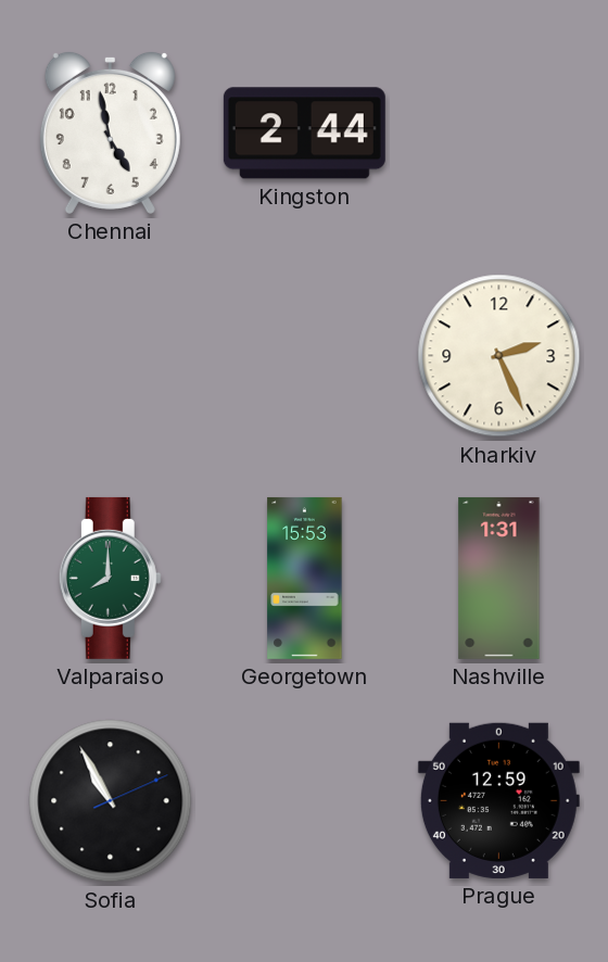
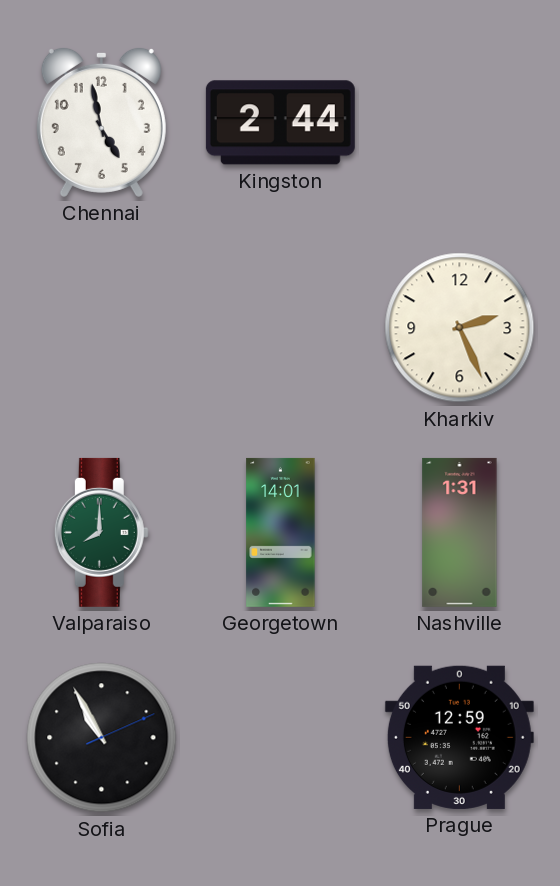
Georgetown: 15:53 -> 14:01
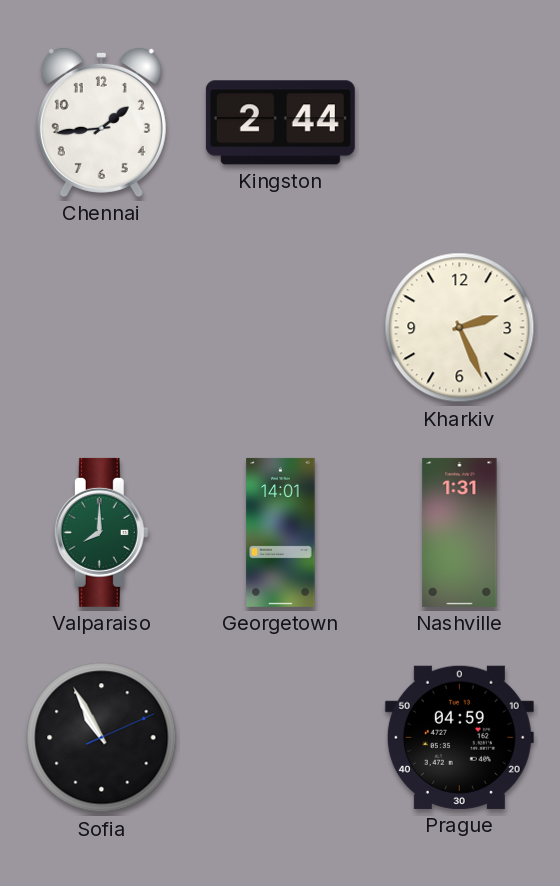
Chennai: 4:58 -> 1:44
Prague: 12:59 -> 04:59
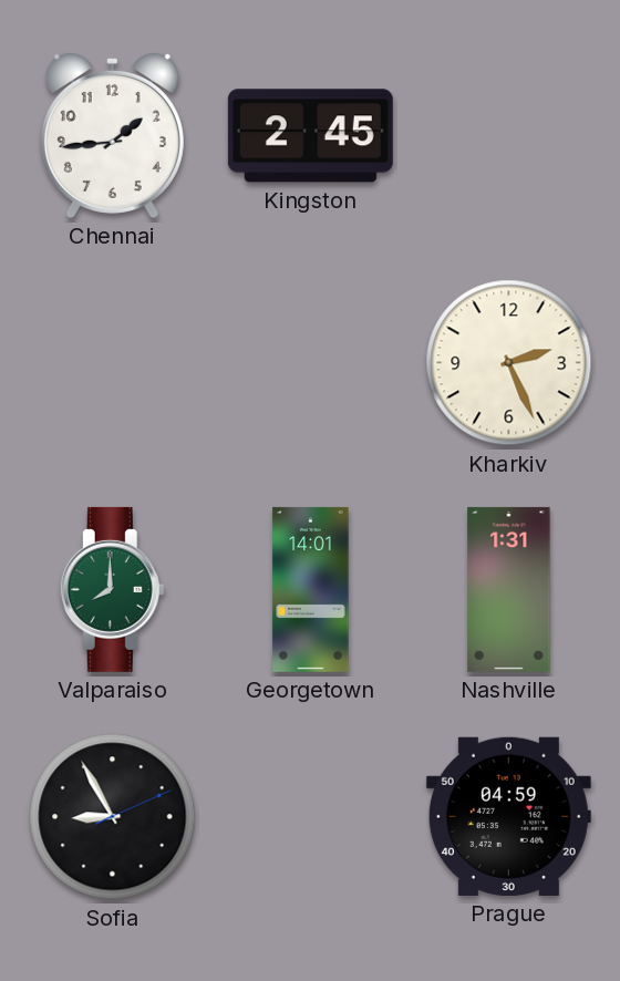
Kingston: 2:44 -> 2:45
Sofia: 10:55 -> 8:55
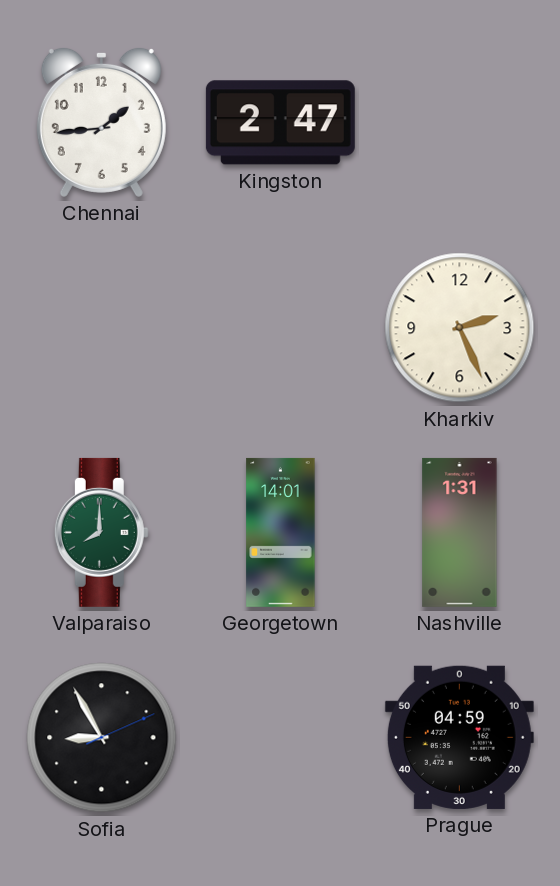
Kingston: 2:45 -> 2:47
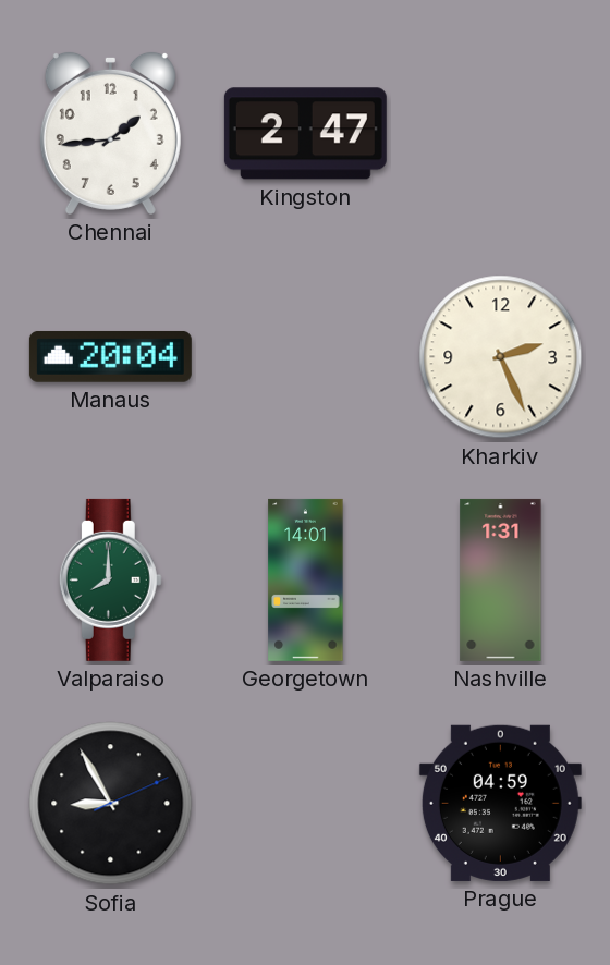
Manaus: none -> 20:04
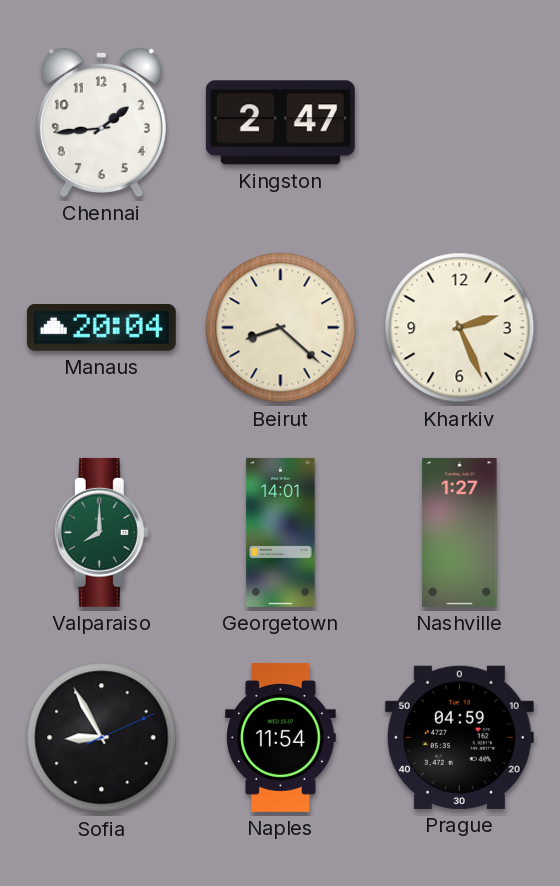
Beirut: none -> 8:22
Nashville: 1:31 -> 1:27
Naples: none -> 11:54
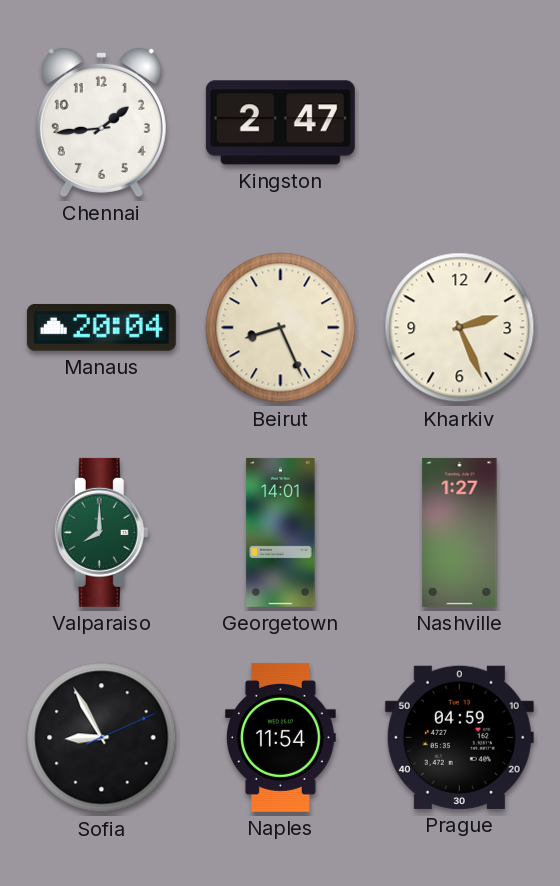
Beirut: 8:22 -> 8:26
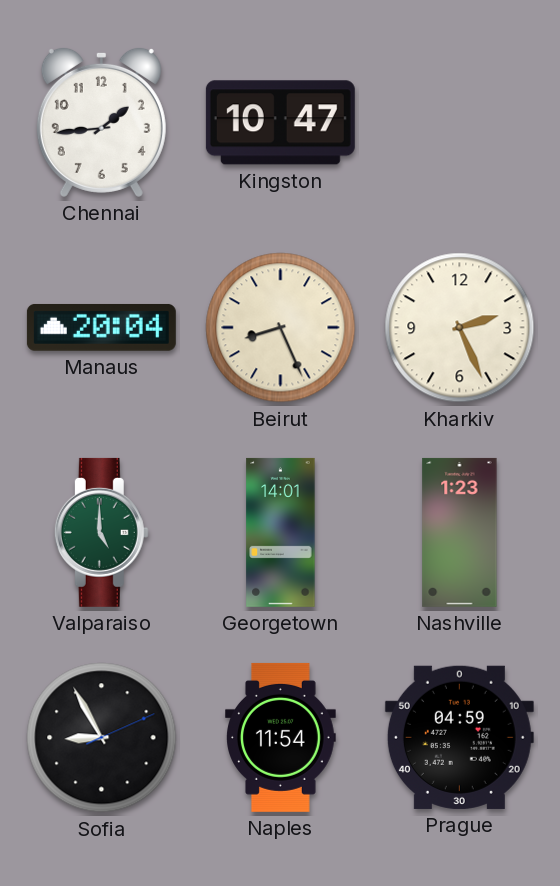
Kingston: 2:47 -> 10:47
Valparaiso: 8:00 -> 5:00
Nashville: 1:27 -> 1:23
